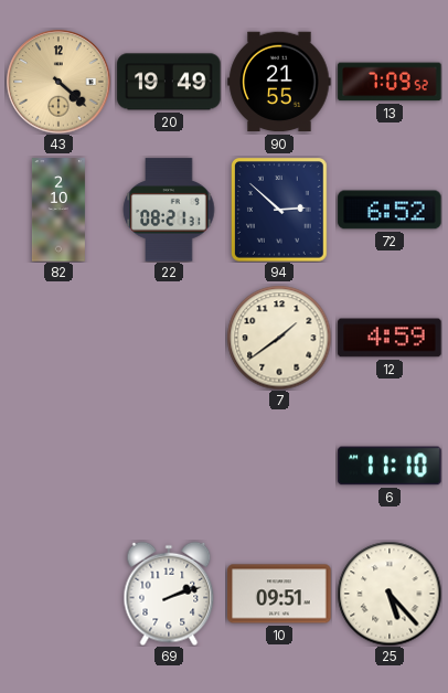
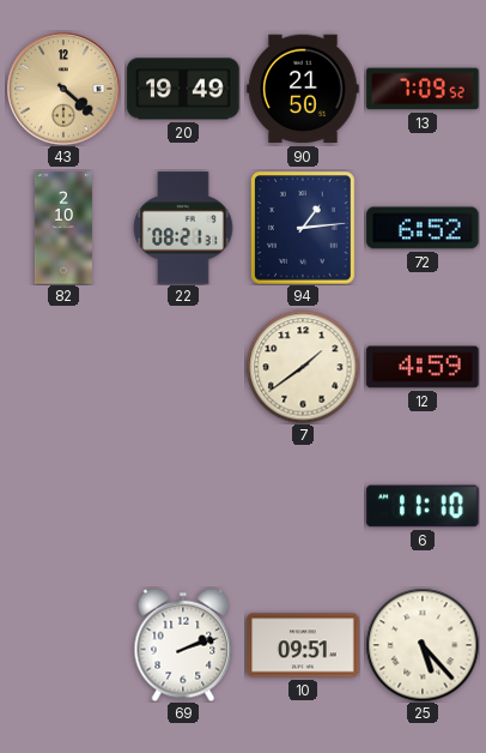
90: 21:55 -> 21:50
94: 2:52 -> 1:14
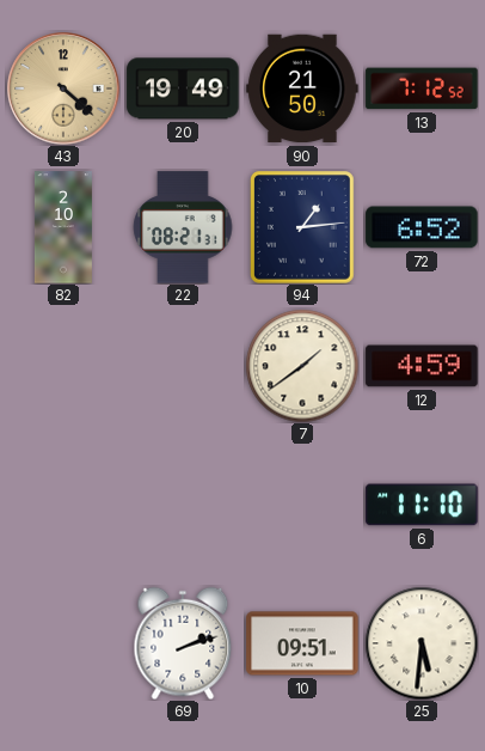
13: 7:09 -> 7:12
25: 5:23 -> 5:31
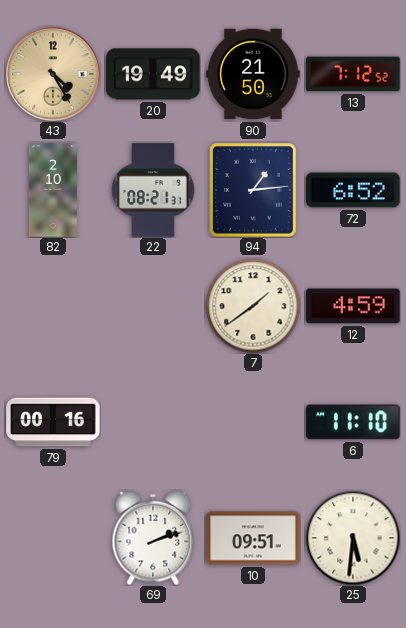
43: 4:22 -> 4:25
79: none -> 00:16
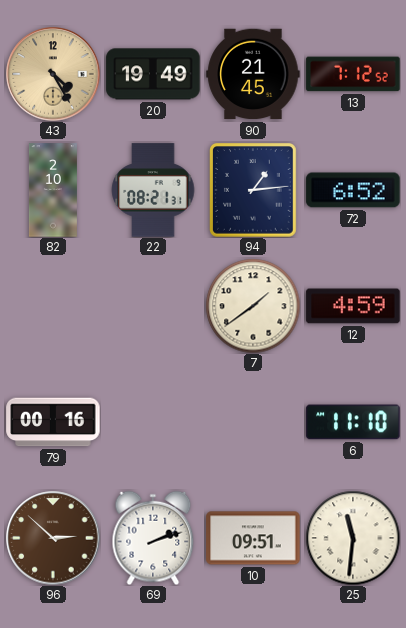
90: 21:50 -> 21:45
96: none -> 2:52
25: 5:31 -> 11:31
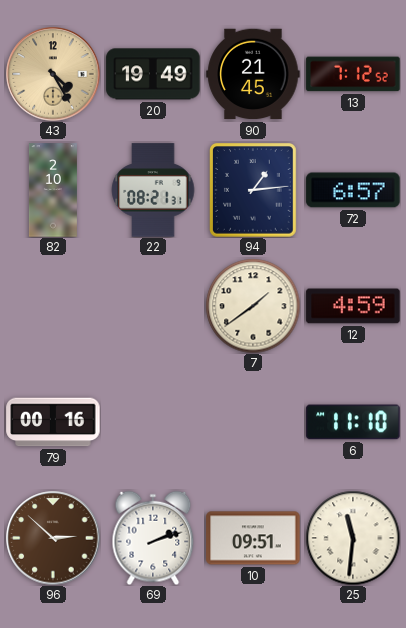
72: 6:52 -> 6:57
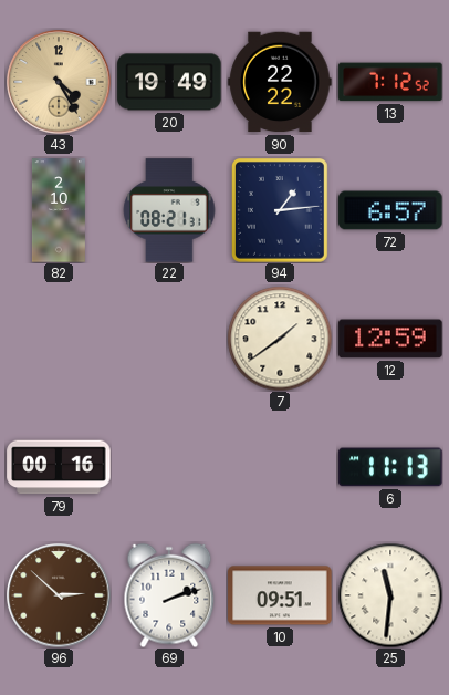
90: 21:45 -> 22:22
12: 4:59 -> 12:59
6: 11:10 -> 11:13
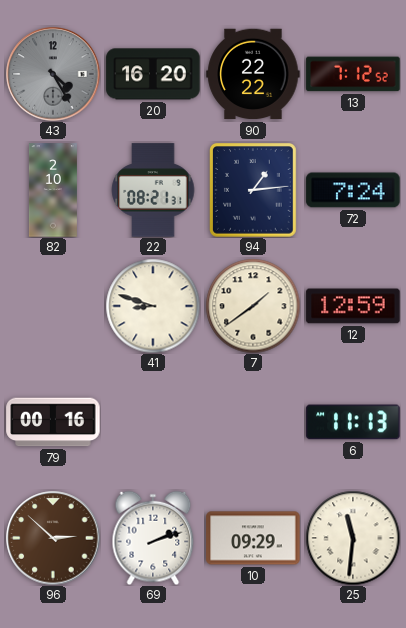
43 dial: champagne -> grey
20: 19:49 -> 16:20
72: 6:57 -> 7:24
41: none -> 8:48
10: 09:51 -> 09:29
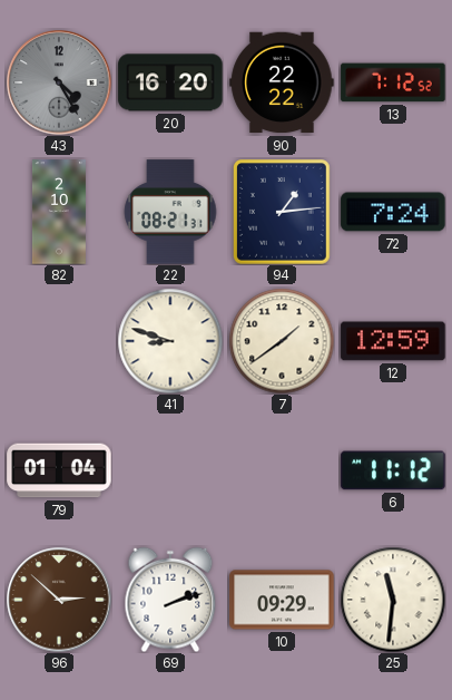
79: 00:16 -> 01:04
6: 11:13 -> 11:12
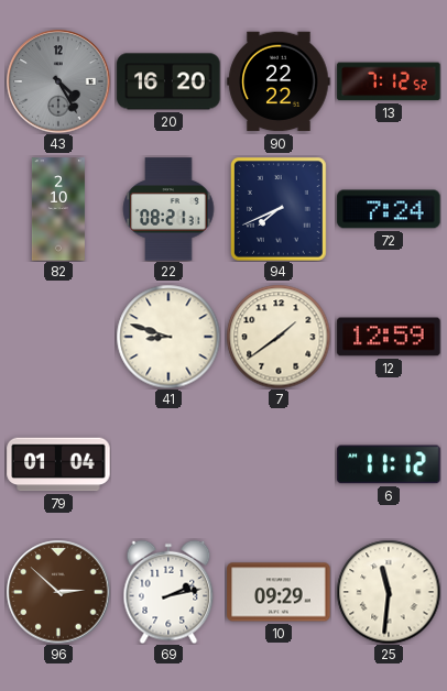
94: 1:14 -> 7:41
69: 2:12 -> 2:13
